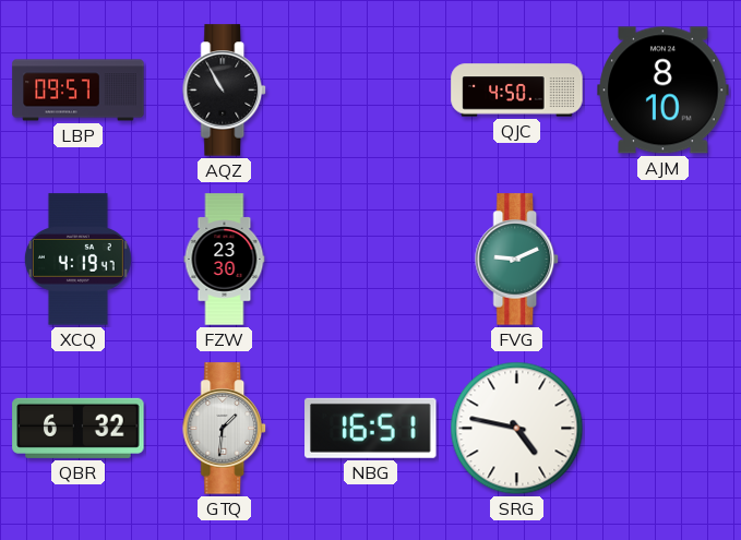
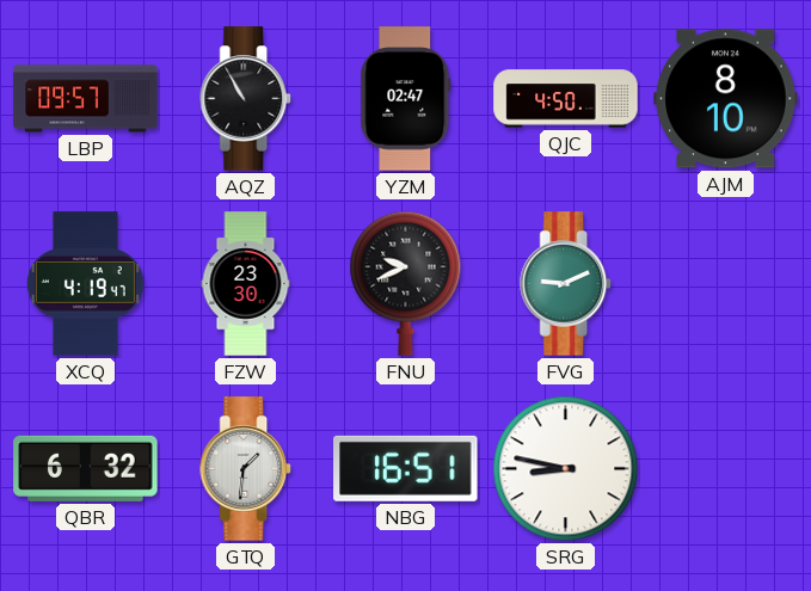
YZM: none -> 02:47
FNU: none -> 9:41
SRG: 4:47 -> 8:47
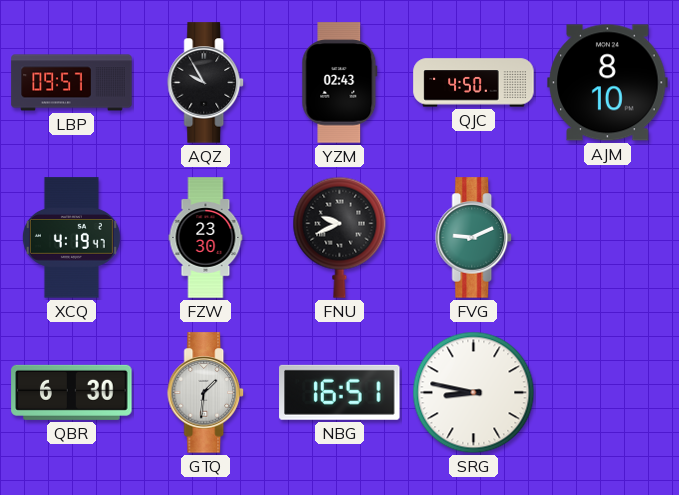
AQZ: 10:55 -> 9:55
YZM: 02:47 -> 02:43
QBR: 6:32 -> 6:30
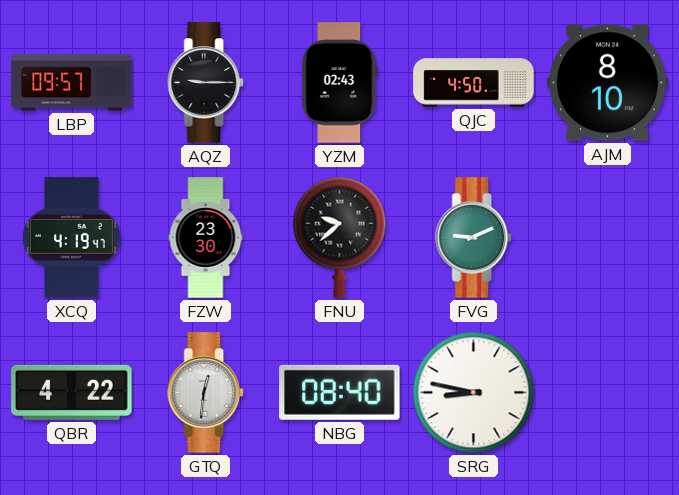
AQZ: 9:55 -> 9:15
FNU: 9:41 -> 9:38
QBR: 6:30 -> 4:22
GTQ: 1:31 -> 12:31
NBG: 16:51 -> 08:40
